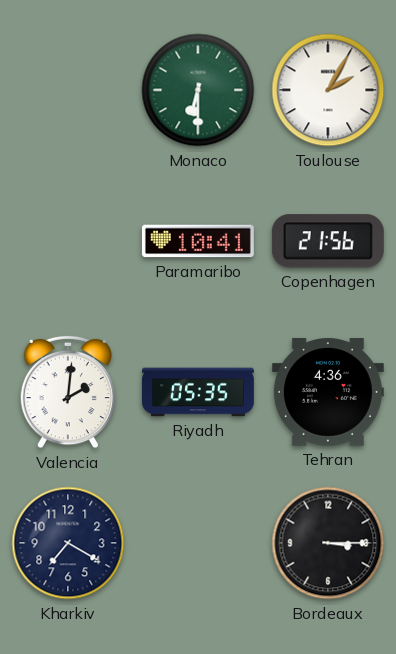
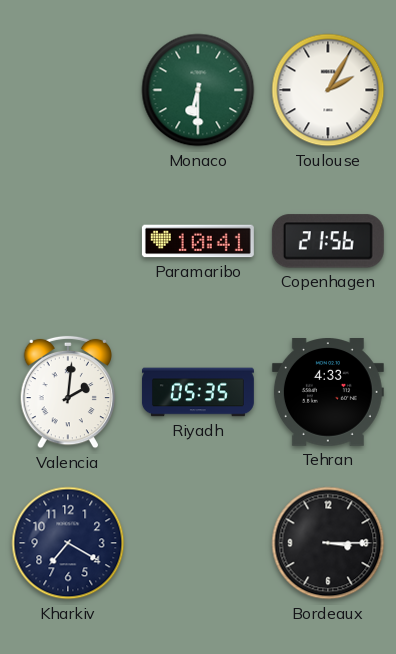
Tehran: 4:36 -> 4:33
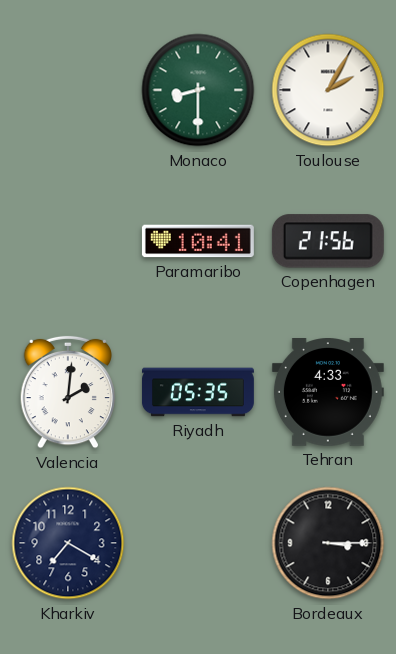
Monaco: 6:30 -> 8:30
